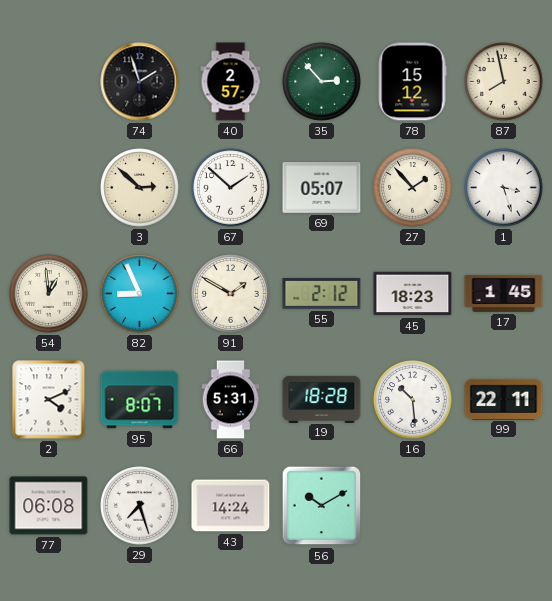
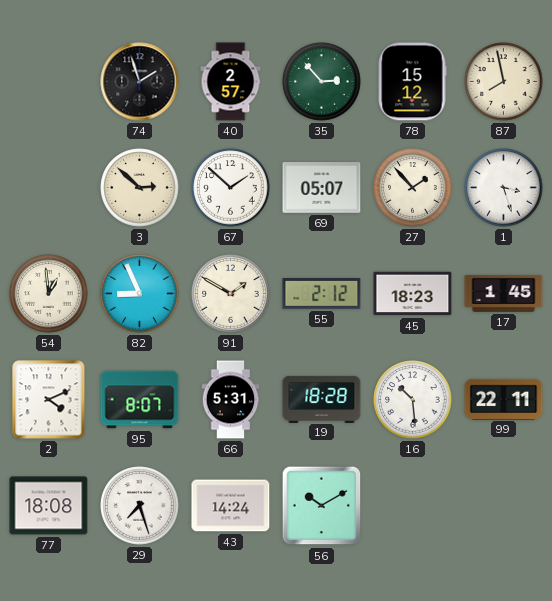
77: 06:08 -> 18:08
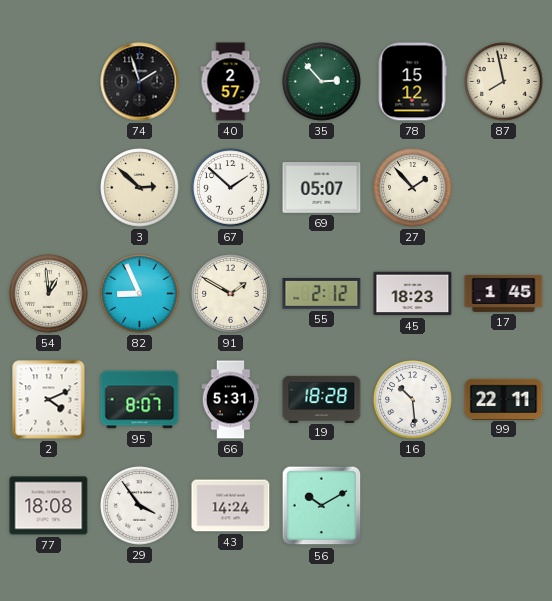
1: 3:27 -> none
29: 7:27 -> 3:54
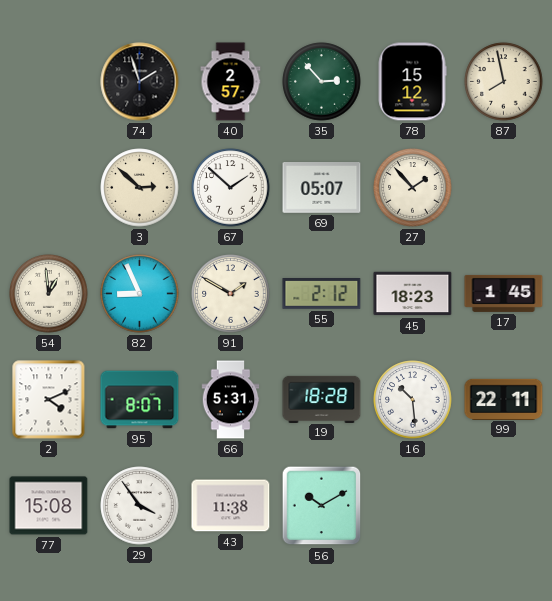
77: 18:08 -> 15:08
43: 14:24 -> 11:38
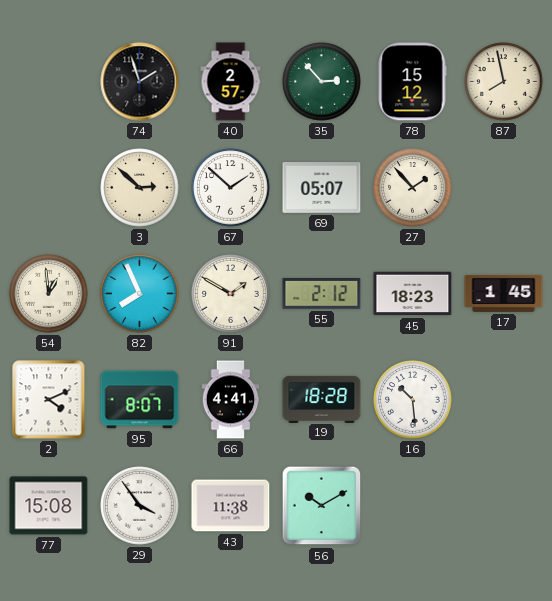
82: 8:56 -> 7:56
66: 5:31 -> 4:41
99: 22:11 -> none
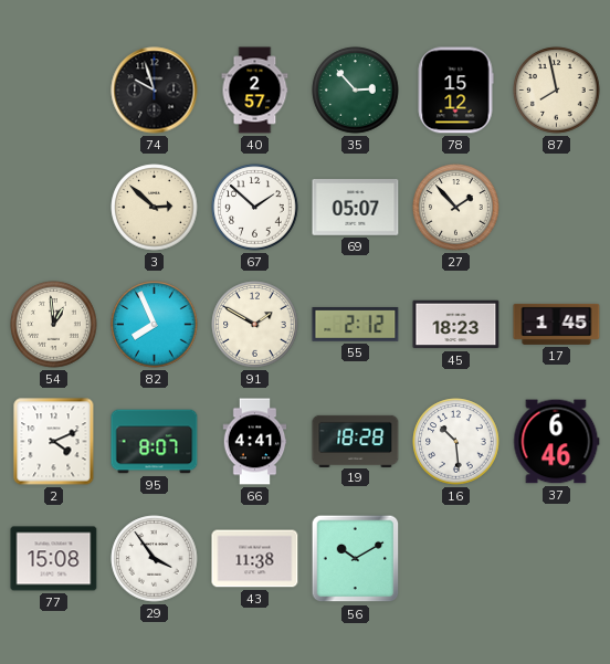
74: 1:57 -> 9:57
37: none -> 6:46
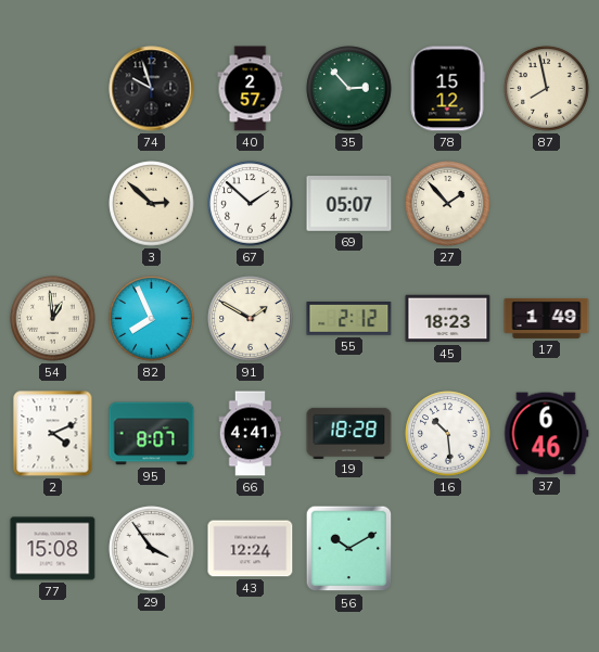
17: 1:45 -> 1:49
43: 11:38 -> 12:24
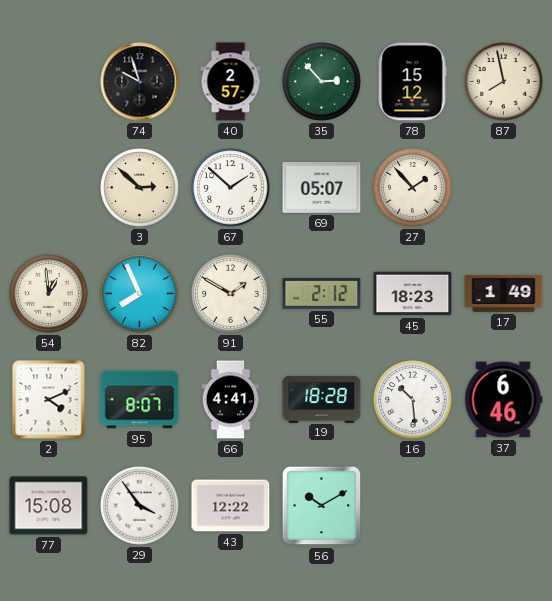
43: 12:24 -> 12:22
